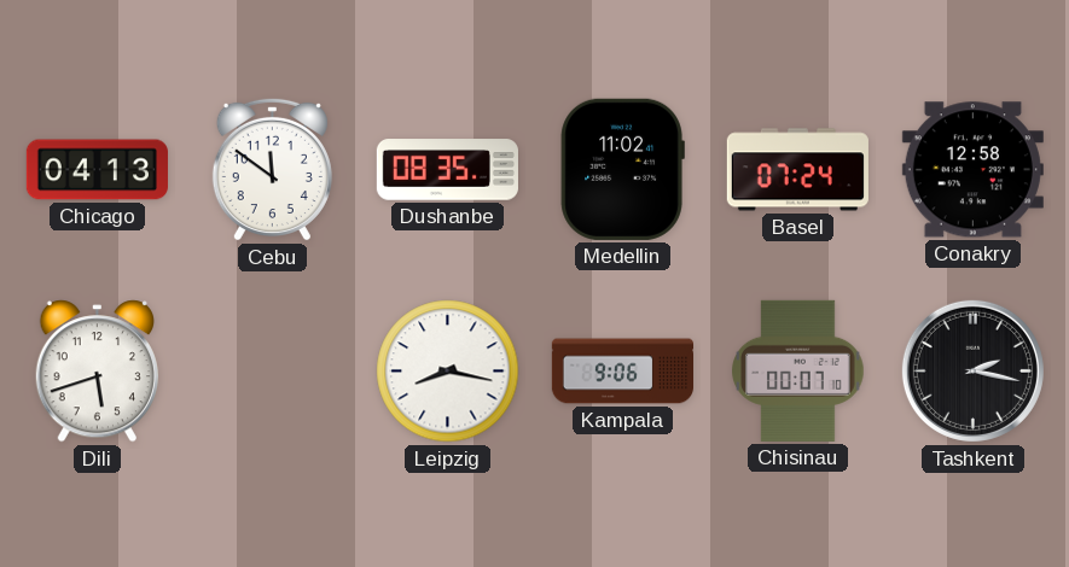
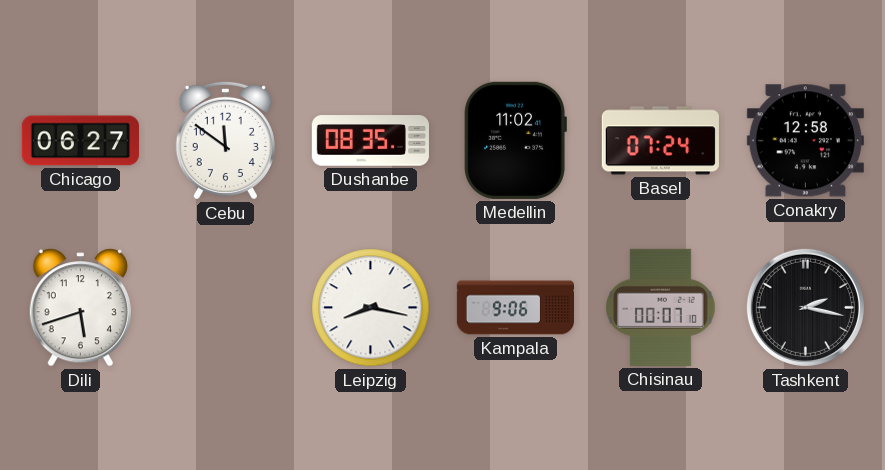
Chicago: 04:13 -> 06:27
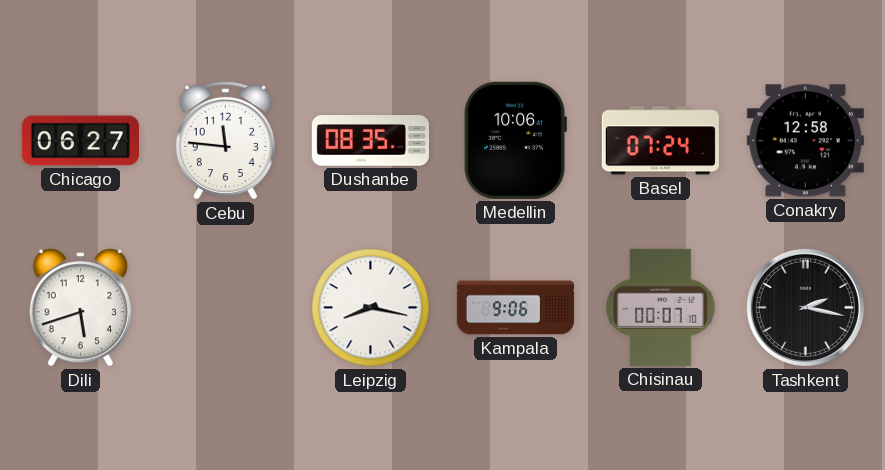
Cebu: 11:51 -> 11:46
Medellin: 11:02 -> 10:06
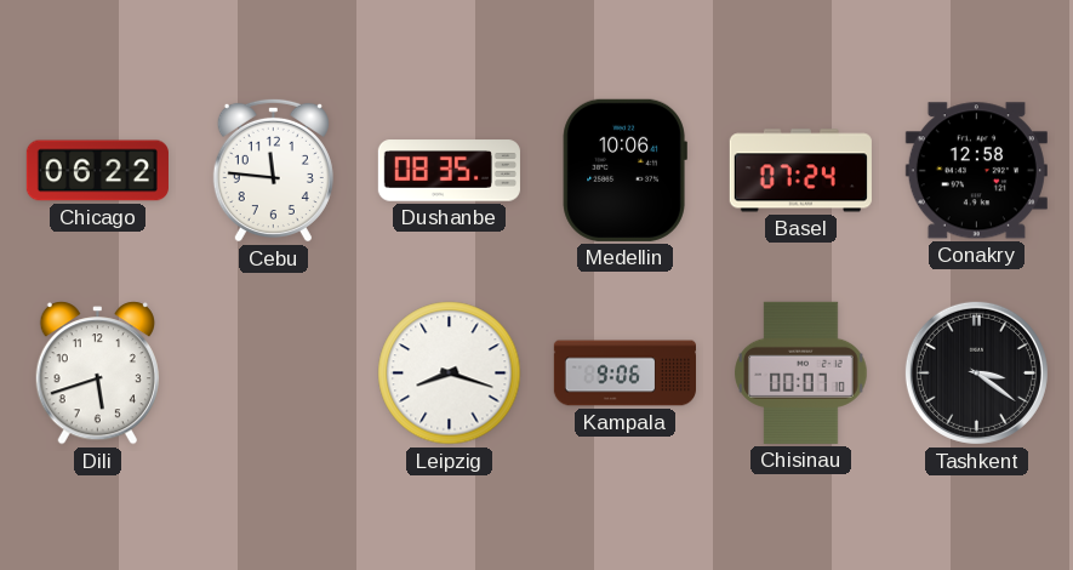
Chicago: 06:27 -> 06:22
Leipzig: 8:17 -> 8:18
Tashkent: 2:17 -> 3:21
